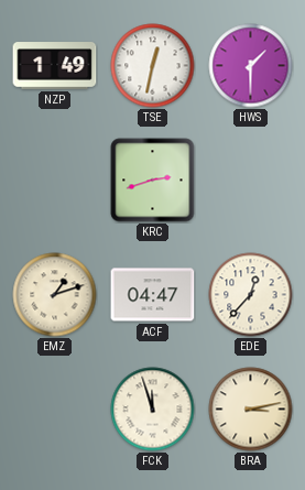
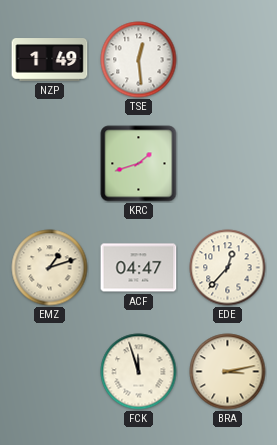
TSE: 12:32 -> 12:29
HWS: 1:30 -> none
KRC: 2:42 -> 1:42
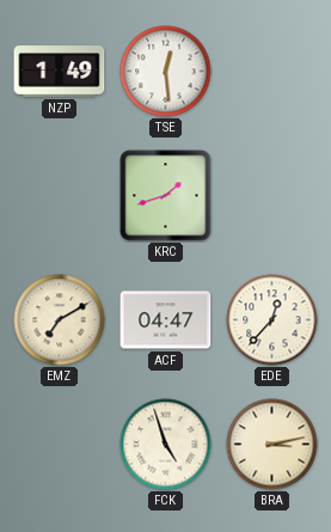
EMZ: 1:12 -> 7:10
FCK: 11:57 -> 4:57
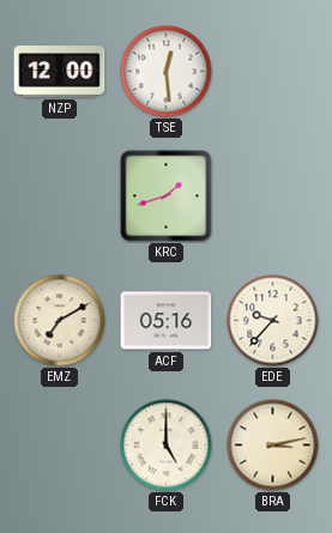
NZP: 1:49 -> 12:00
ACF: 04:47 -> 05:16
EDE: 12:37 -> 9:37
FCK: 4:57 -> 5:00
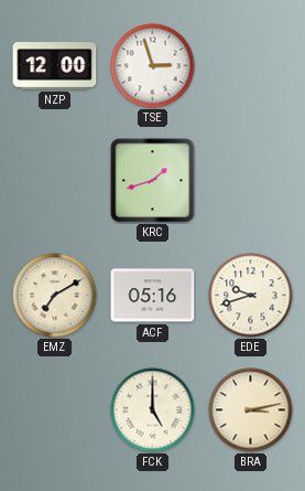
TSE: 12:29 -> 2:57
EDE: 9:37 -> 9:42
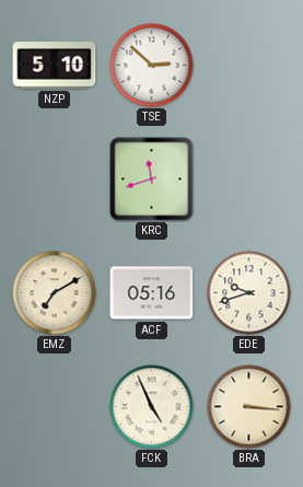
NZP: 12:00 -> 5:10
TSE: 2:57 -> 2:52
KRC: 1:42 -> 11:42
FCK: 5:00 -> 4:56
BRA: 3:13 -> 3:16
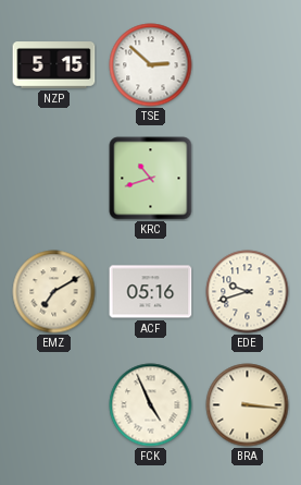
NZP: 5:10 -> 5:15
KRC: 11:42 -> 10:42
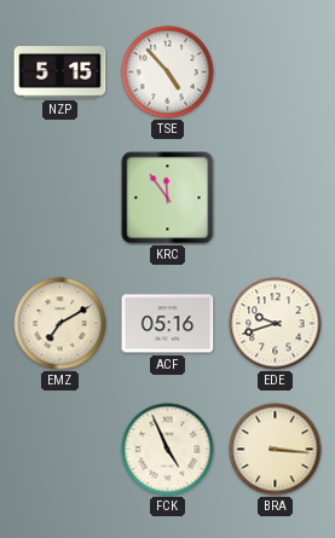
TSE: 2:52 -> 4:53
KRC: 10:42 -> 11:54
